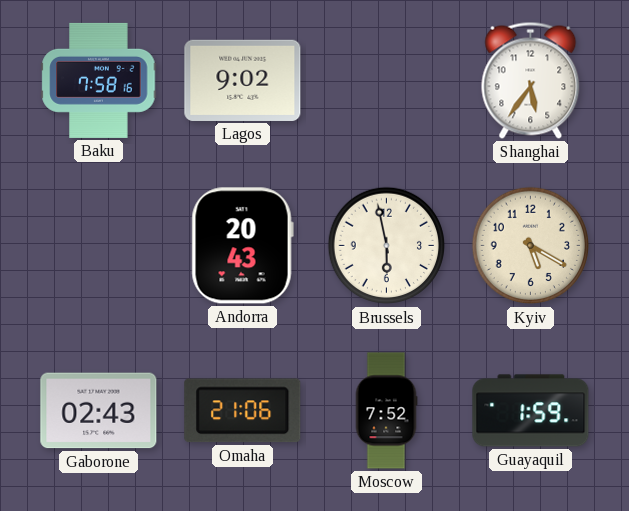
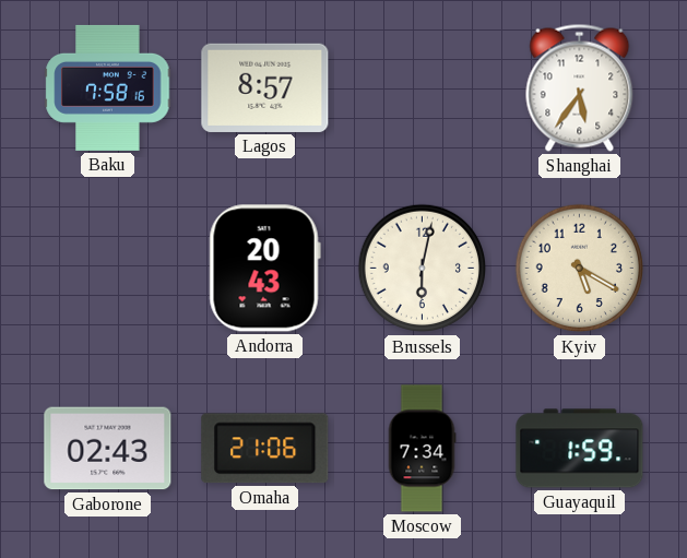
Lagos: 9:02 -> 8:57
Brussels: 5:58 -> 6:02
Moscow: 7:52 -> 7:34
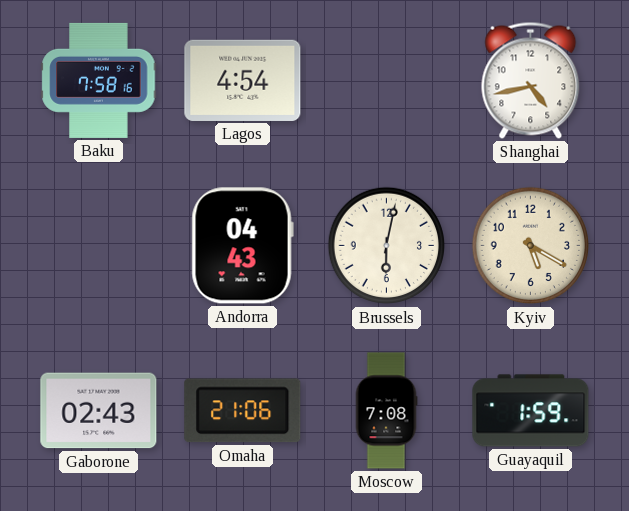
Lagos: 8:57 -> 4:54
Shanghai: 5:36 -> 4:43
Andorra: 20:43 -> 04:43
Moscow: 7:34 -> 7:08
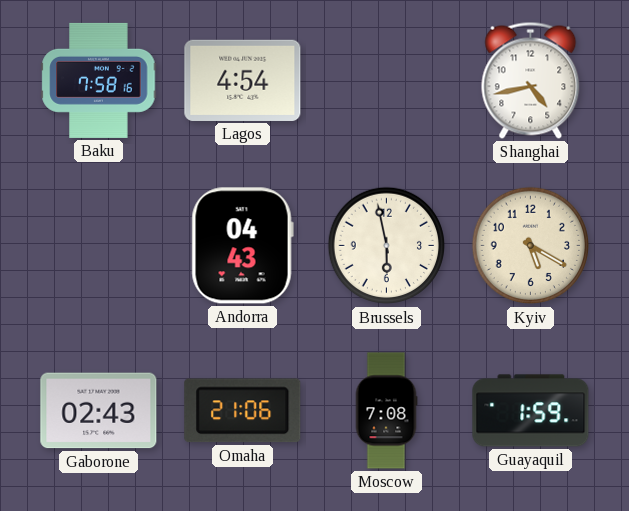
Brussels: 6:02 -> 5:58
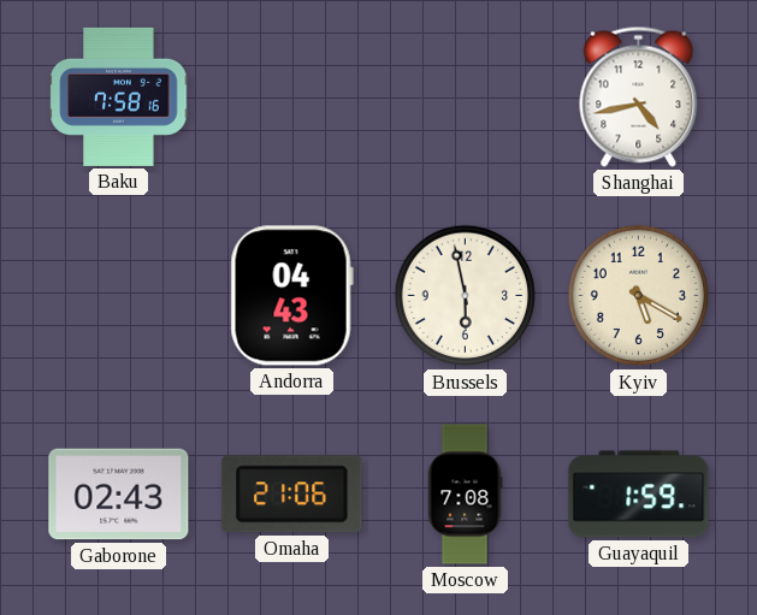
Lagos: 4:54 -> none
